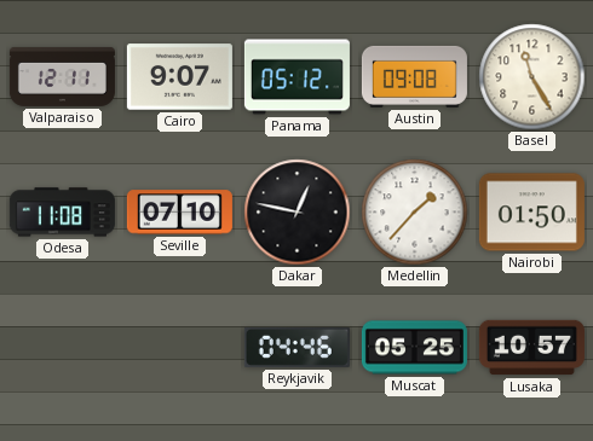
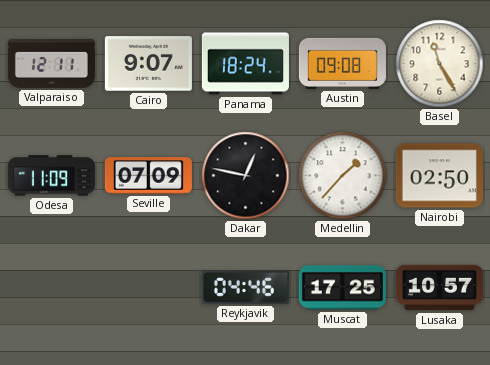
Panama: 05:12 -> 18:24
Odesa: 11:08 -> 11:09
Seville: 07:10 -> 07:09
Nairobi: 01:50 -> 02:50
Muscat: 05:25 -> 17:25
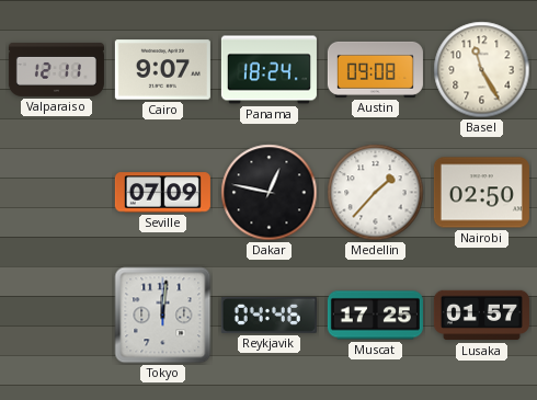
Odesa: 11:09 -> none
Tokyo: none -> 12:01
Lusaka: 10:57 -> 01:57
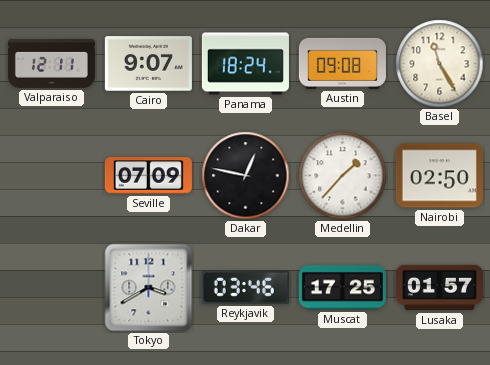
Tokyo: 12:01 -> 3:40
Reykjavik: 04:46 -> 03:46
